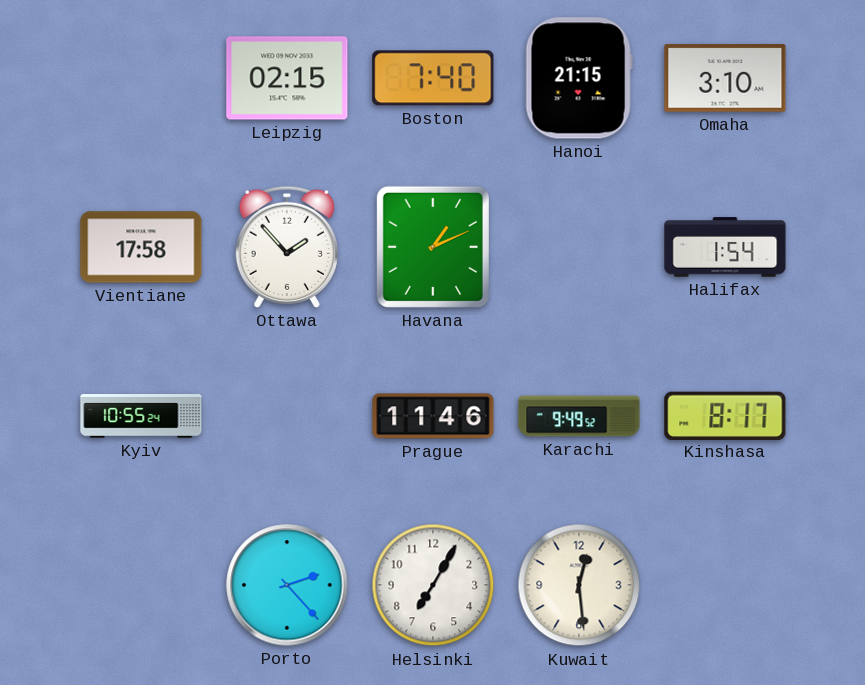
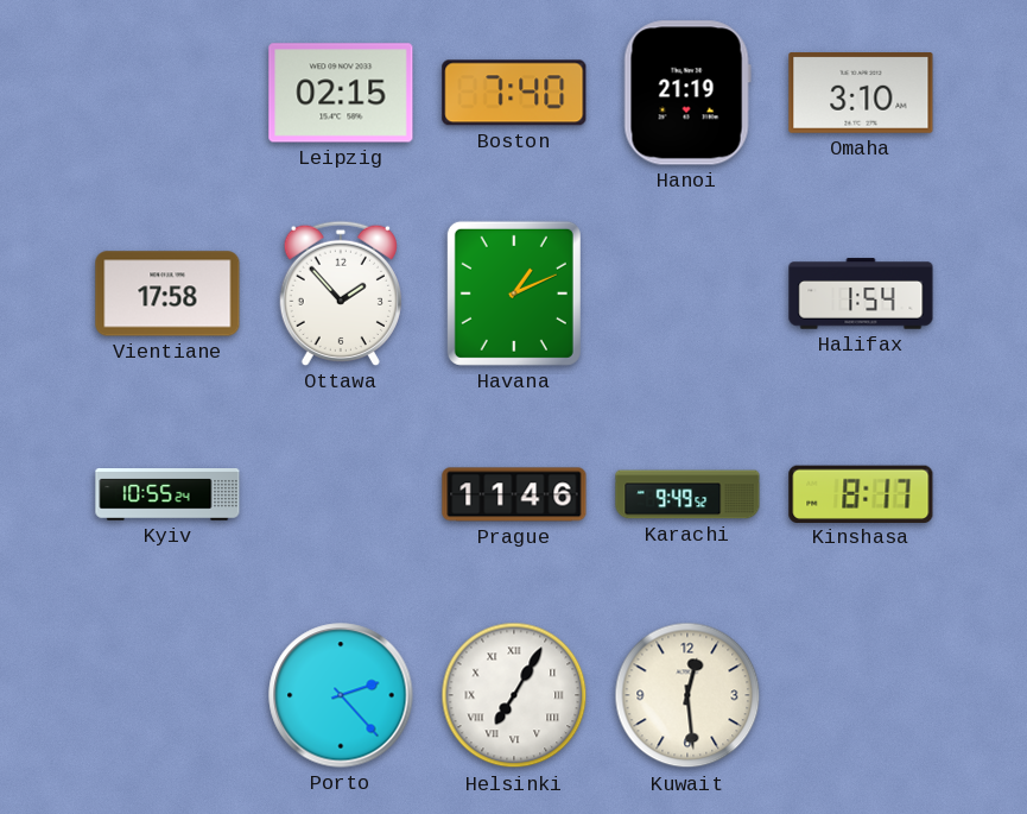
Hanoi: 21:15 -> 21:19
Helsinki numerals: Arabic -> Roman
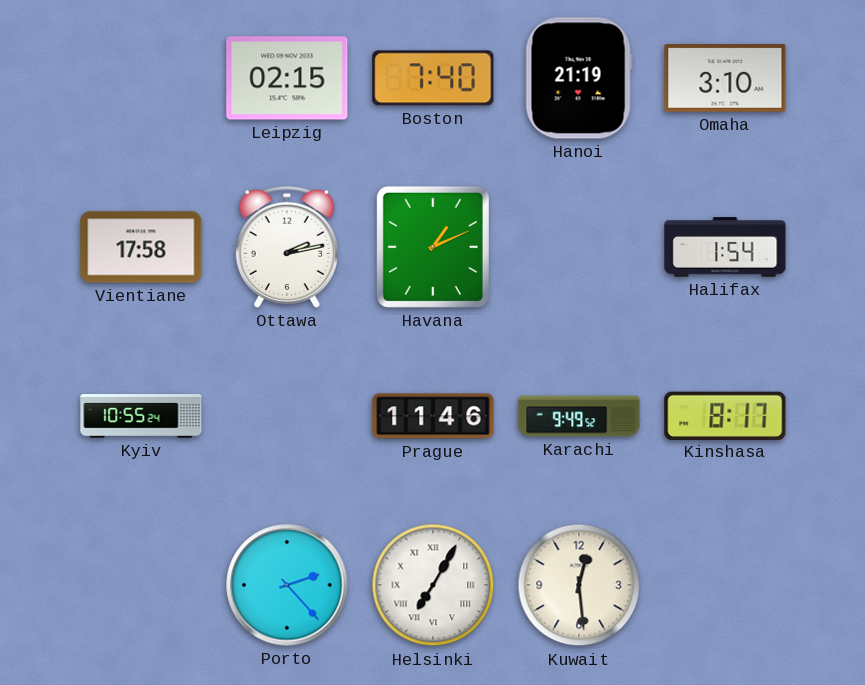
Ottawa: 1:53 -> 2:13
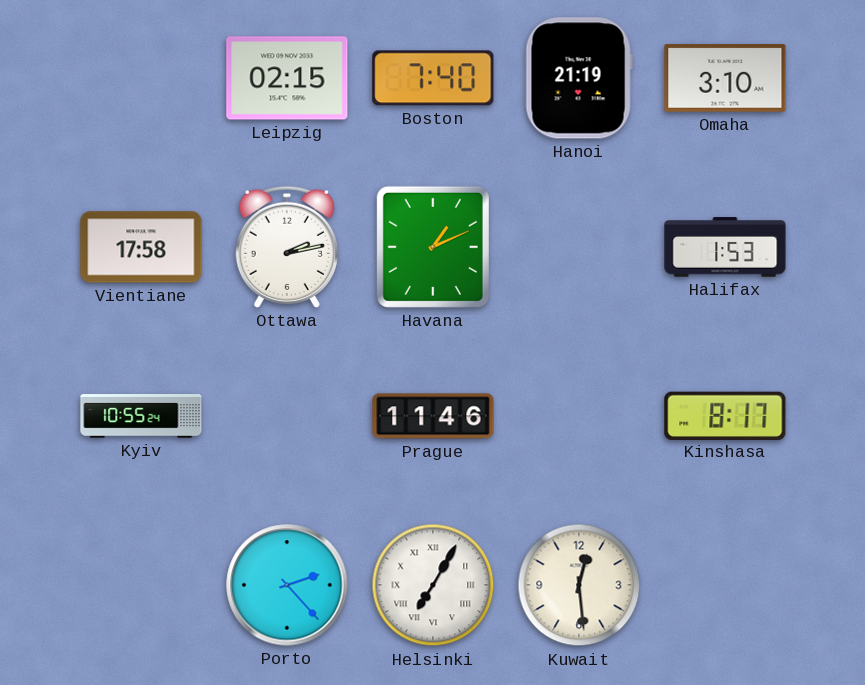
Halifax: 1:54 -> 1:53
Karachi: 9:49 -> none
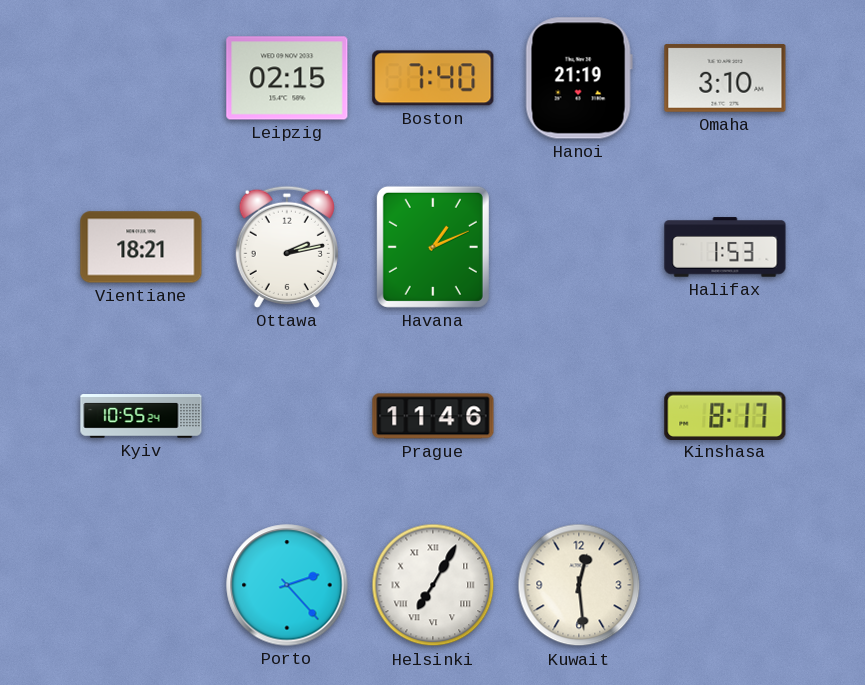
Vientiane: 17:58 -> 18:21
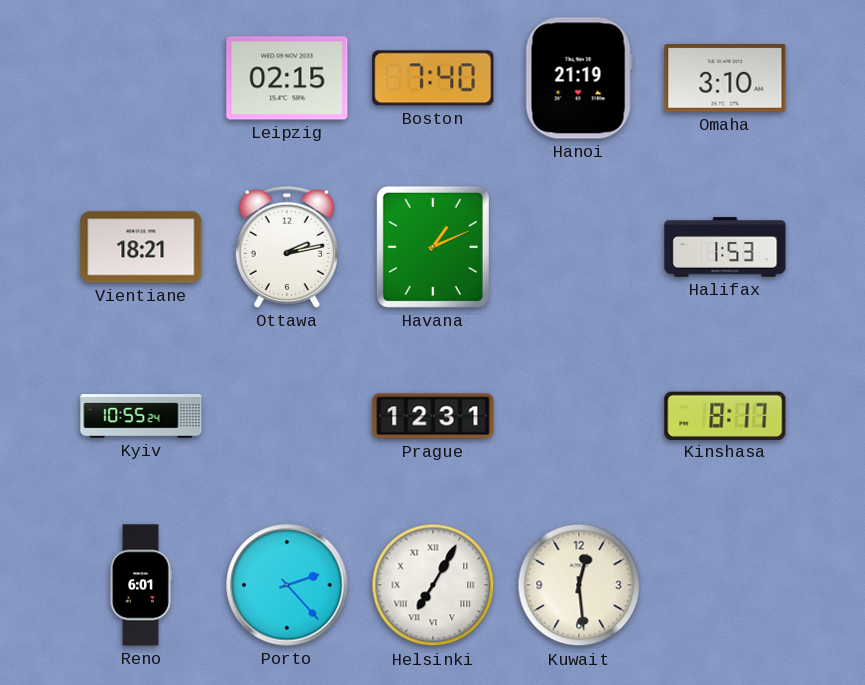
Prague: 11:46 -> 12:31
Reno: none -> 6:01
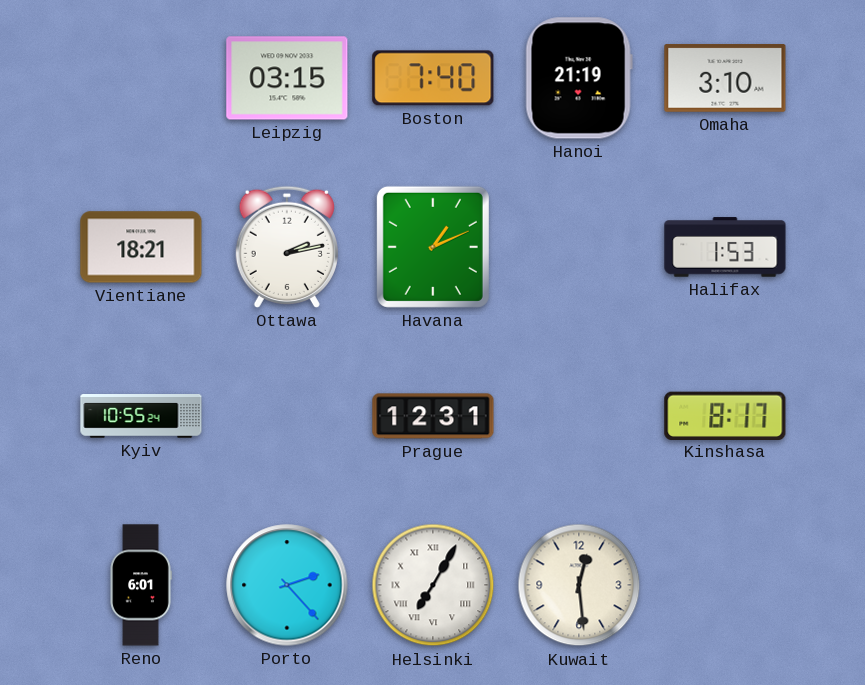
Leipzig: 02:15 -> 03:15
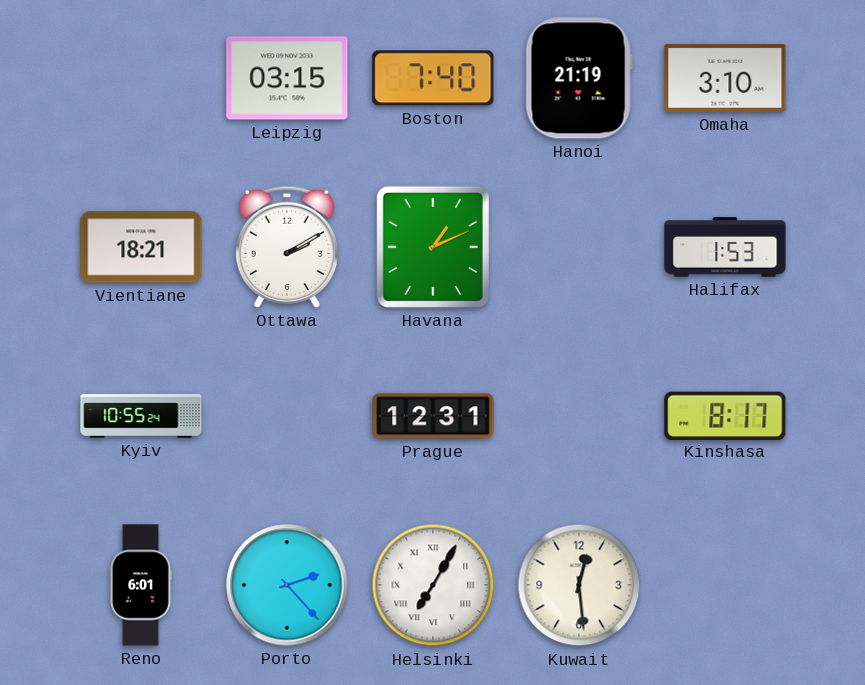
Ottawa: 2:13 -> 2:10
